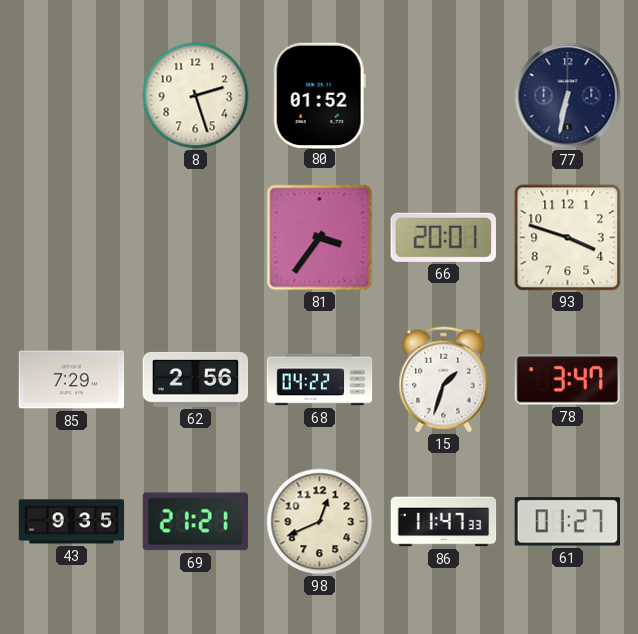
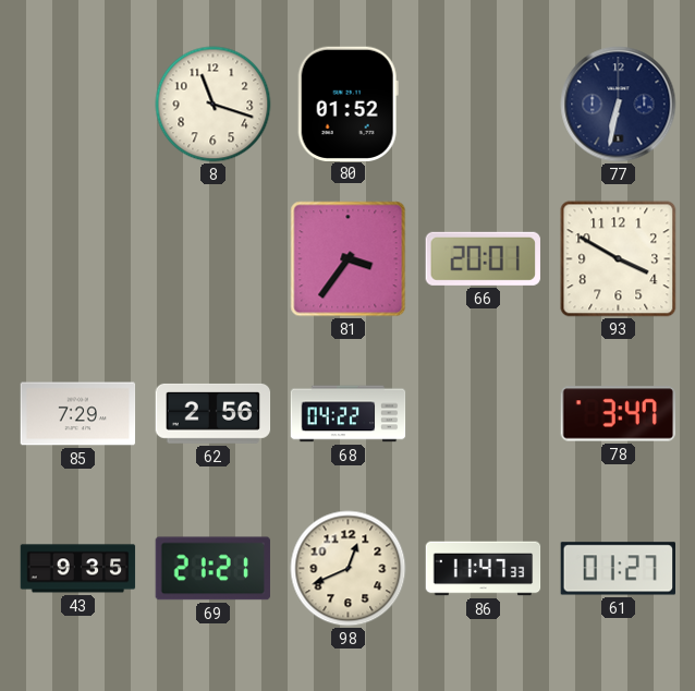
8: 2:27 -> 11:18
93: 3:48 -> 3:50
15: 1:33 -> none
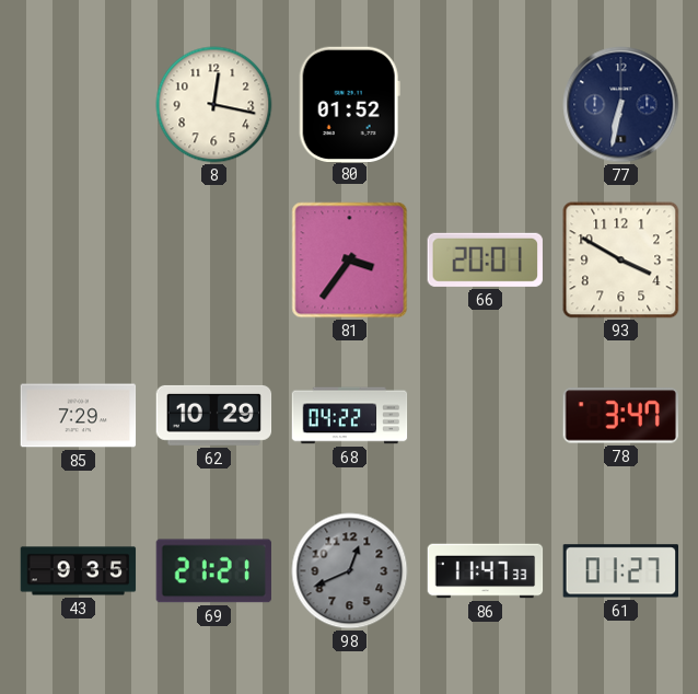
8: 11:18 -> 12:17
62: 2:56 -> 10:29
98 dial: cream -> grey
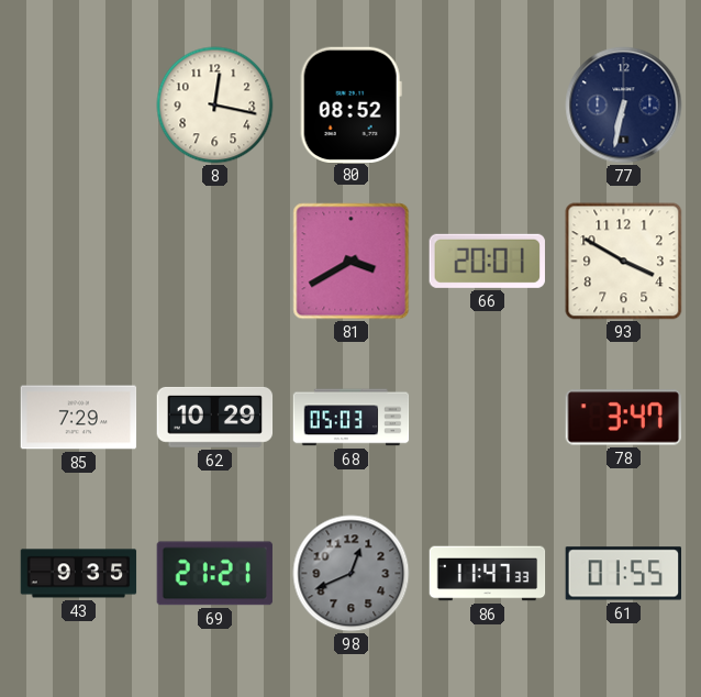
80: 01:52 -> 08:52
81: 3:36 -> 3:40
68: 04:22 -> 05:03
61: 01:27 -> 01:55
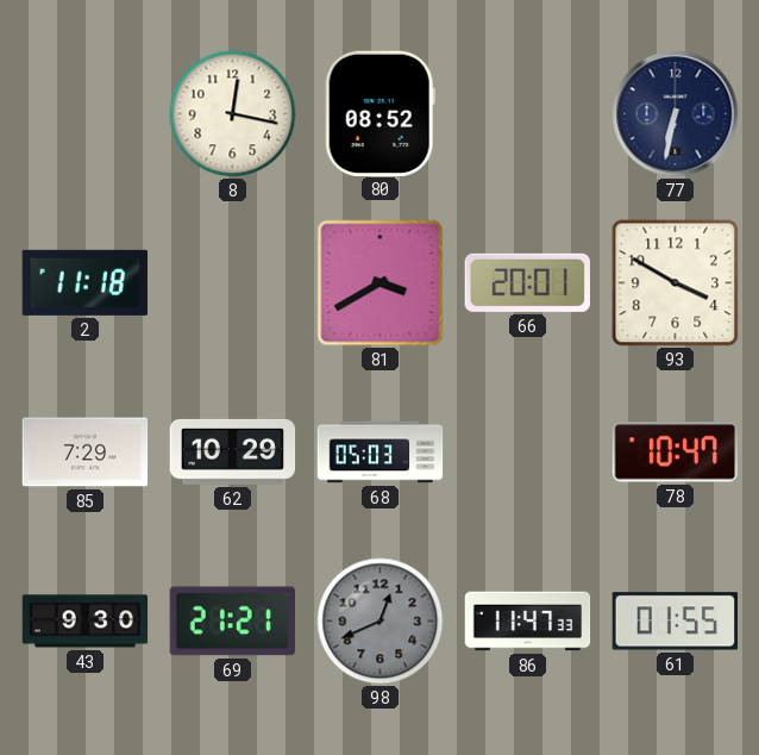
2: none -> 11:18
78: 3:47 -> 10:47
43: 9:35 -> 9:30
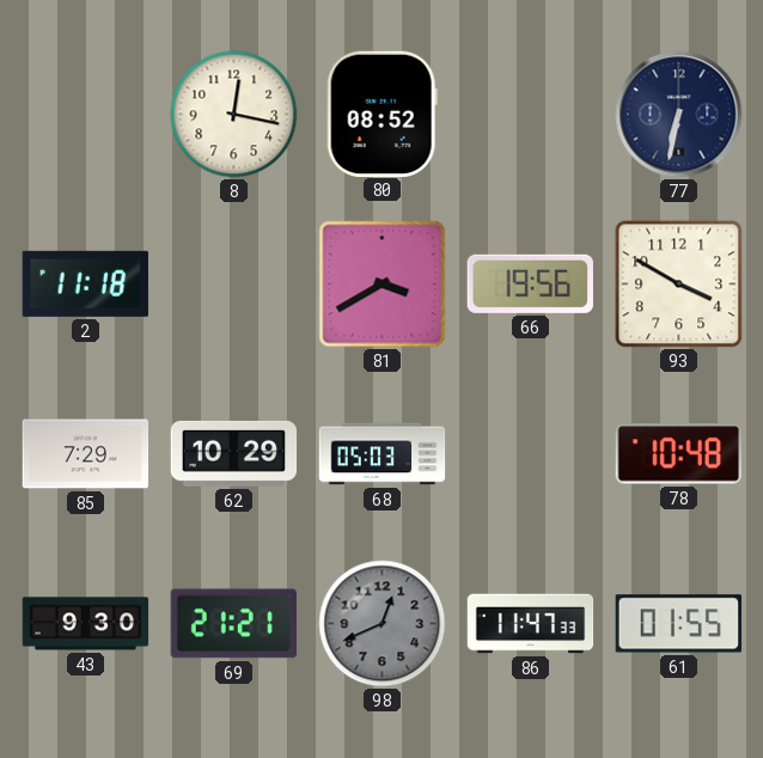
66: 20:01 -> 19:56
78: 10:47 -> 10:48
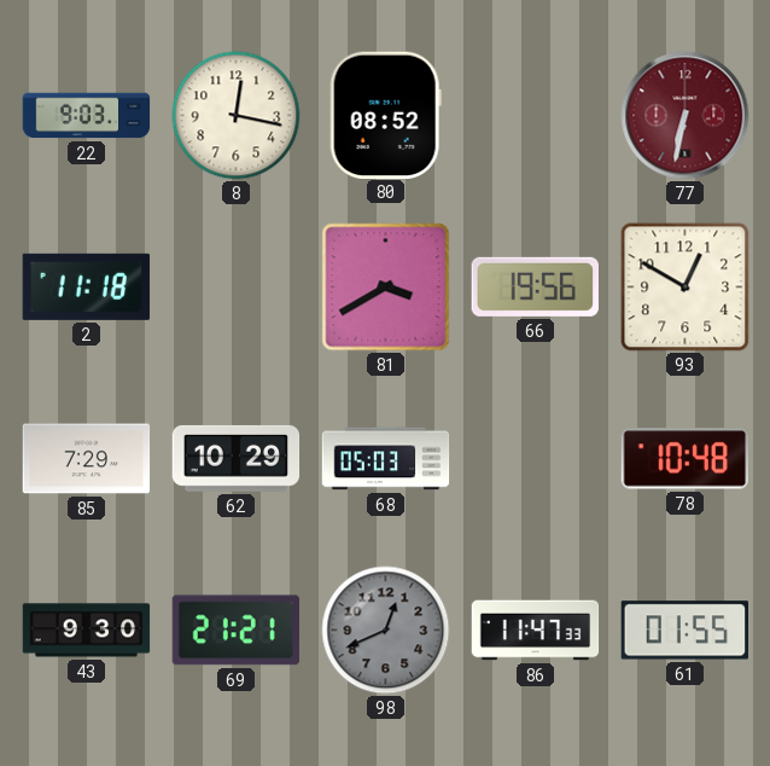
22: none -> 9:03
77 dial: navy -> burgundy
93: 3:50 -> 12:50
